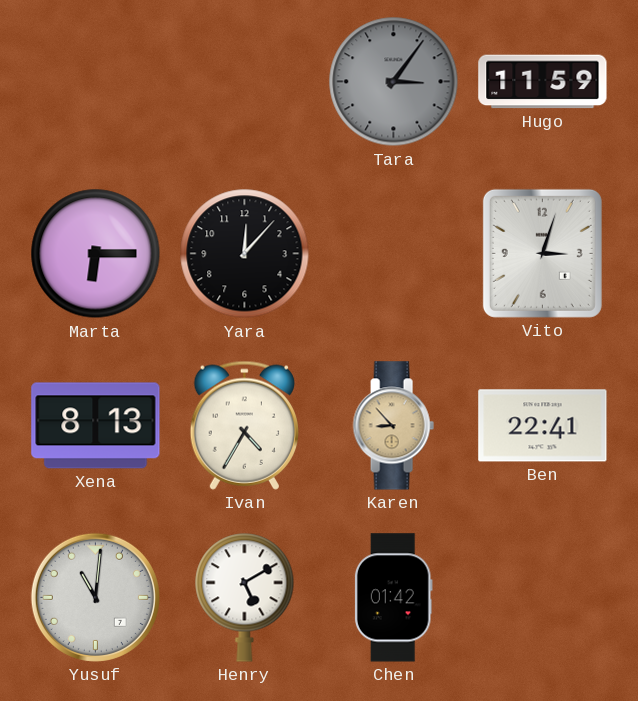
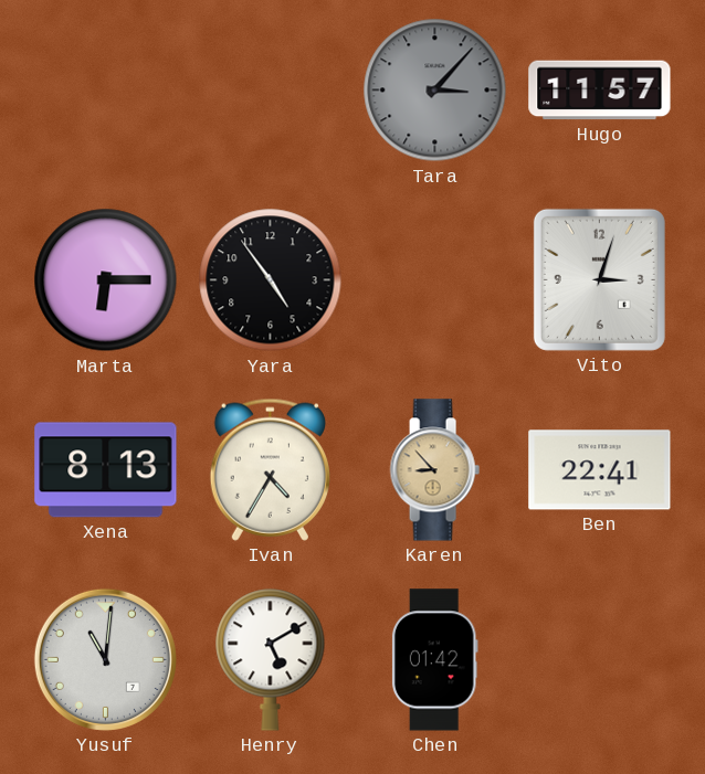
Tara: 3:06 -> 3:07
Hugo: 11:59 -> 11:57
Yara: 12:07 -> 4:54
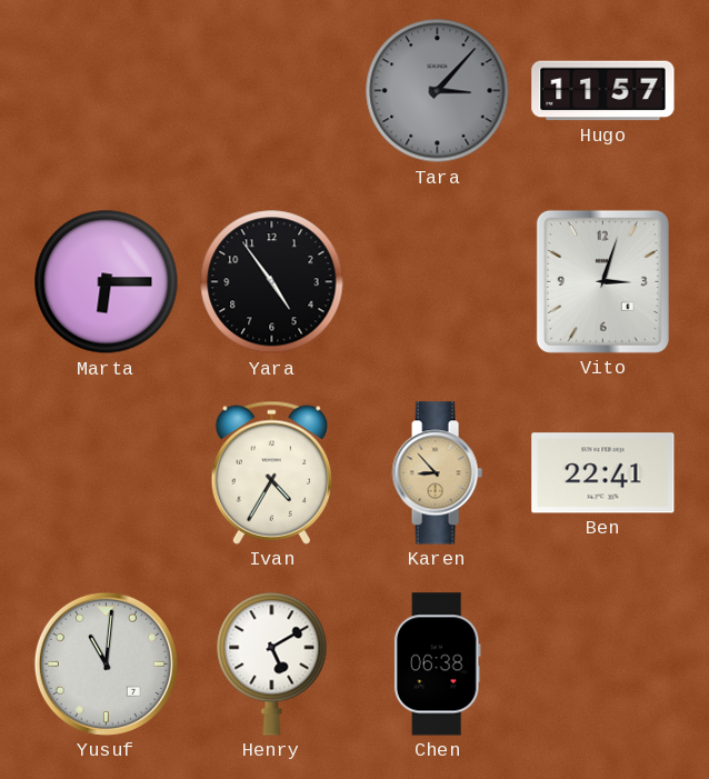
Xena: 8:13 -> none
Chen: 01:42 -> 06:38
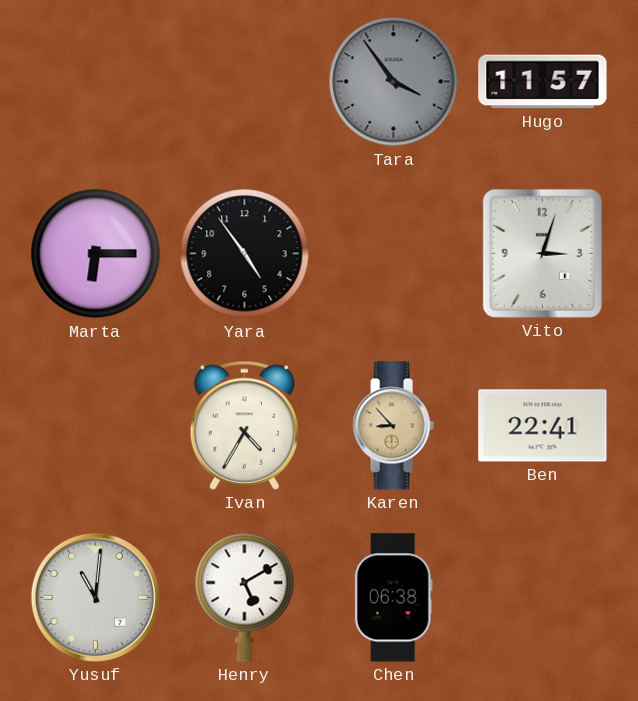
Tara: 3:07 -> 3:54
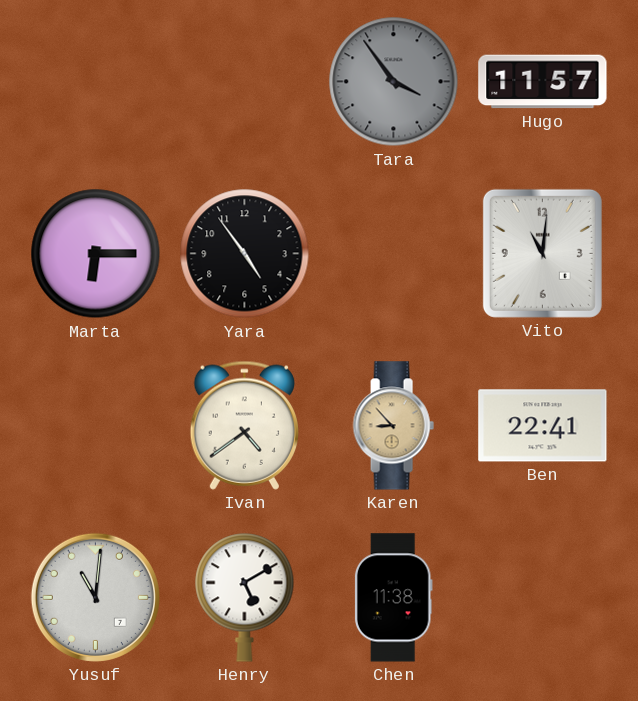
Vito: 3:03 -> 11:01
Ivan: 4:35 -> 4:39
Chen: 06:38 -> 11:38
